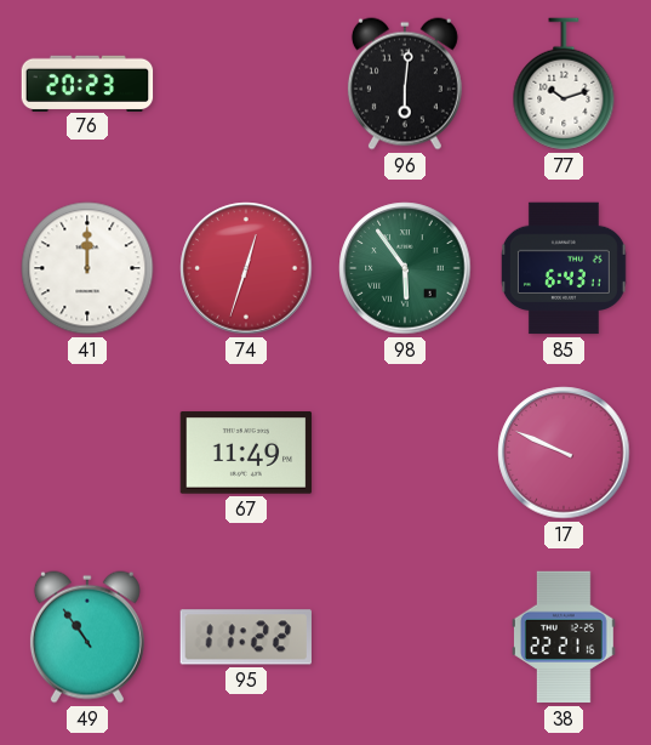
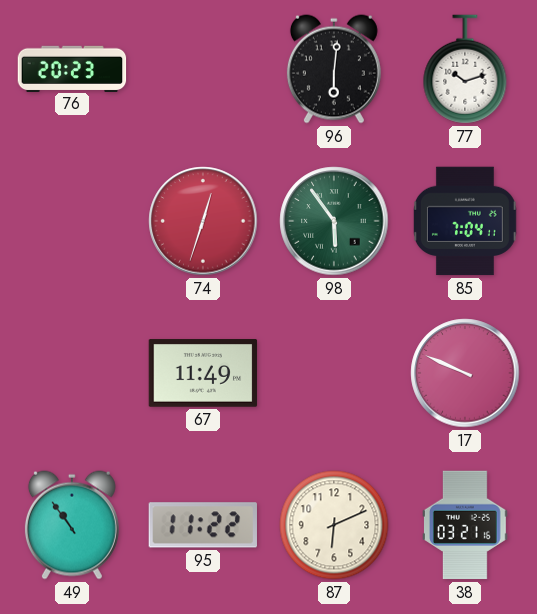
41: 12:00 -> none
85: 6:43 -> 7:04
87: none -> 6:11
38: 22:21 -> 03:21
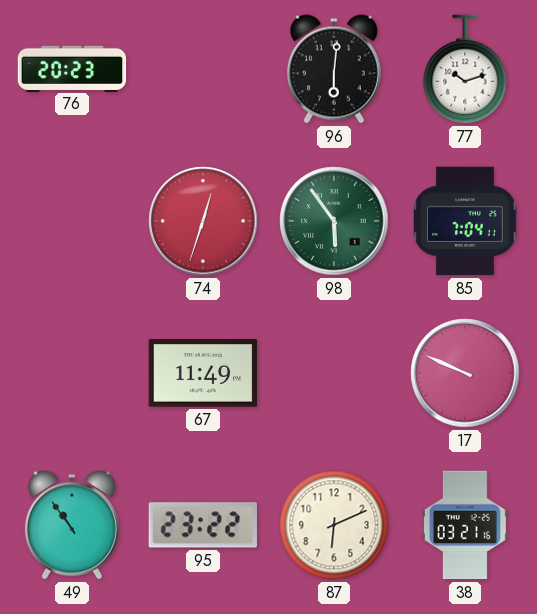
95: 11:22 -> 23:22
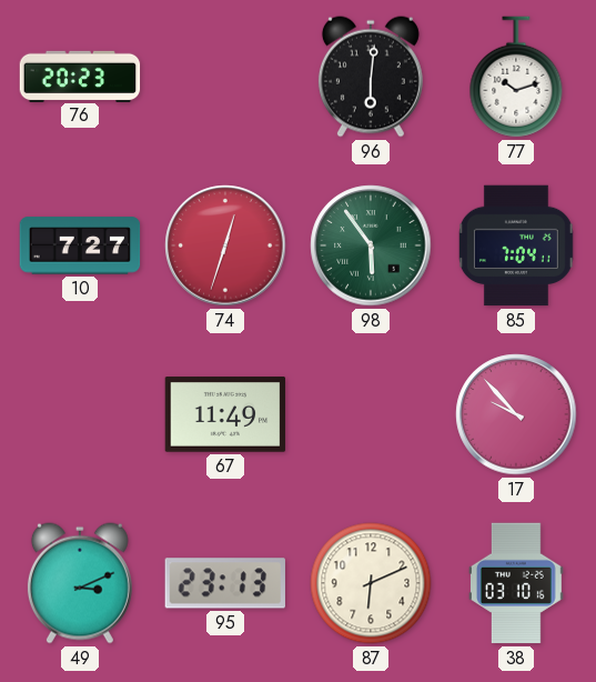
10: none -> 7:27
17: 9:49 -> 9:53
49: 10:54 -> 3:11
95: 23:22 -> 23:13
38: 03:21 -> 03:10
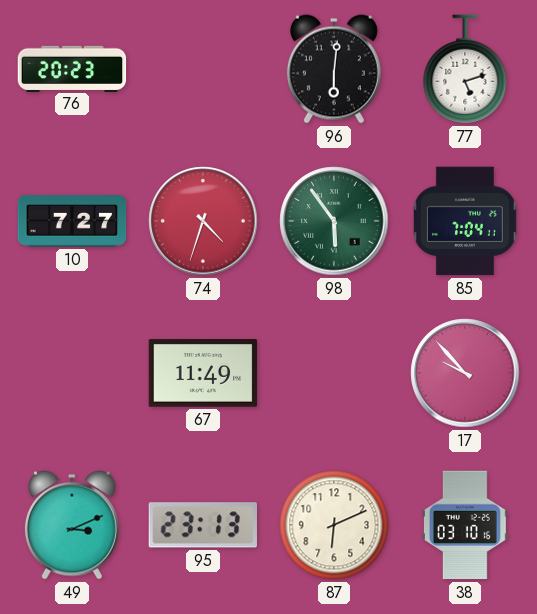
77: 10:12 -> 5:12
74: 12:33 -> 4:33
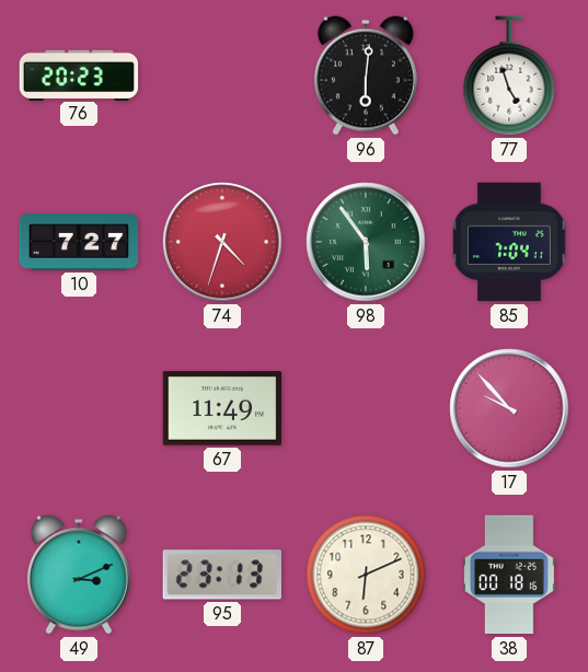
77: 5:12 -> 4:57
38: 03:10 -> 00:18
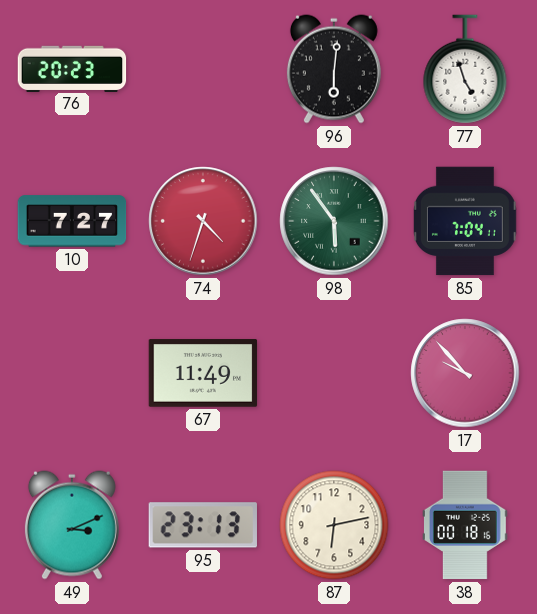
87: 6:11 -> 6:13
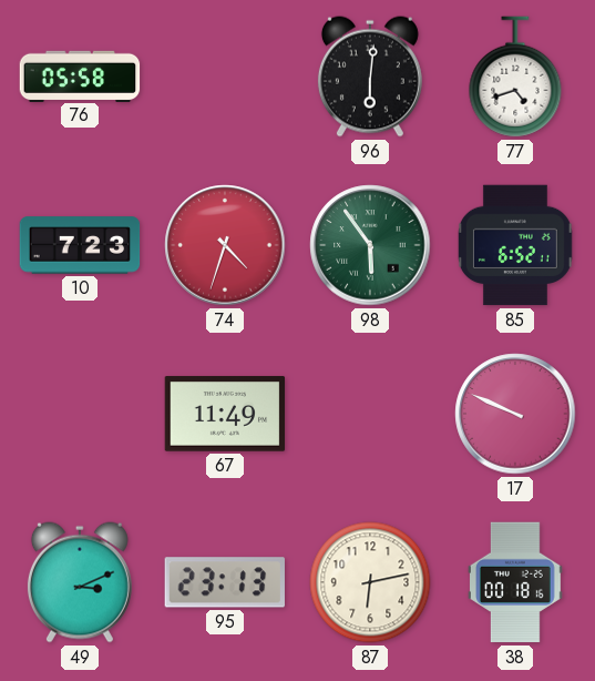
76: 20:23 -> 05:58
77: 4:57 -> 4:42
10: 7:27 -> 7:23
85: 7:04 -> 6:52
17: 9:53 -> 9:49
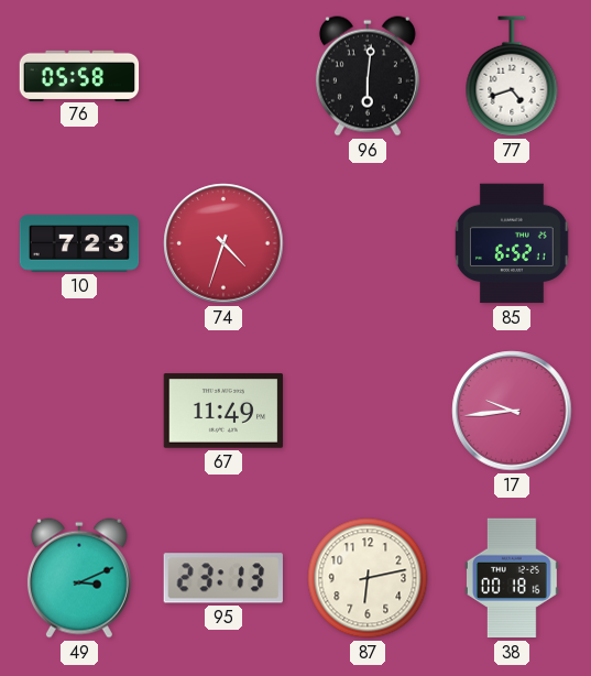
98: 5:54 -> none
17: 9:49 -> 9:44
